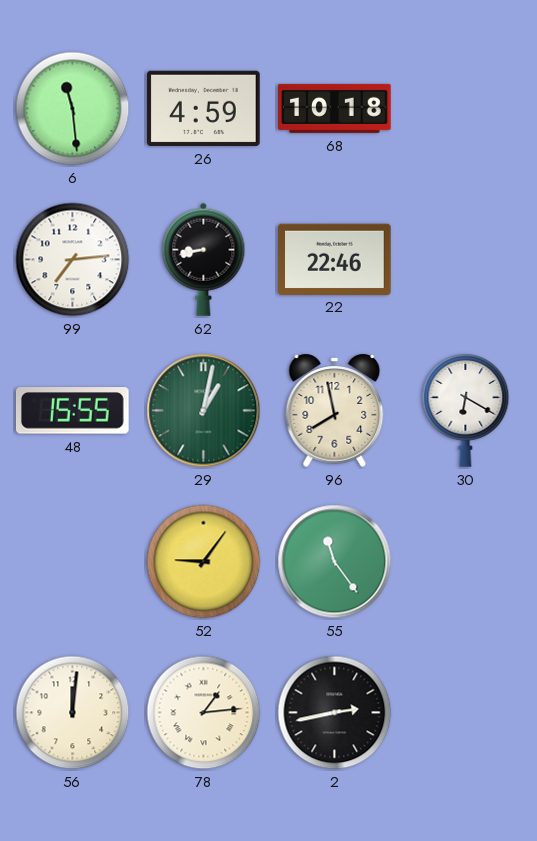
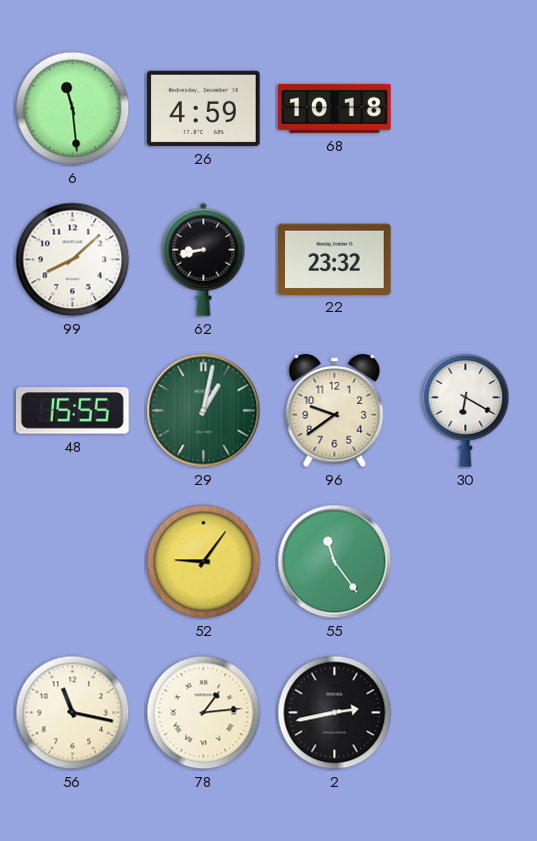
99: 7:14 -> 8:08
22: 22:46 -> 23:32
96: 7:58 -> 9:39
56: 12:01 -> 11:17
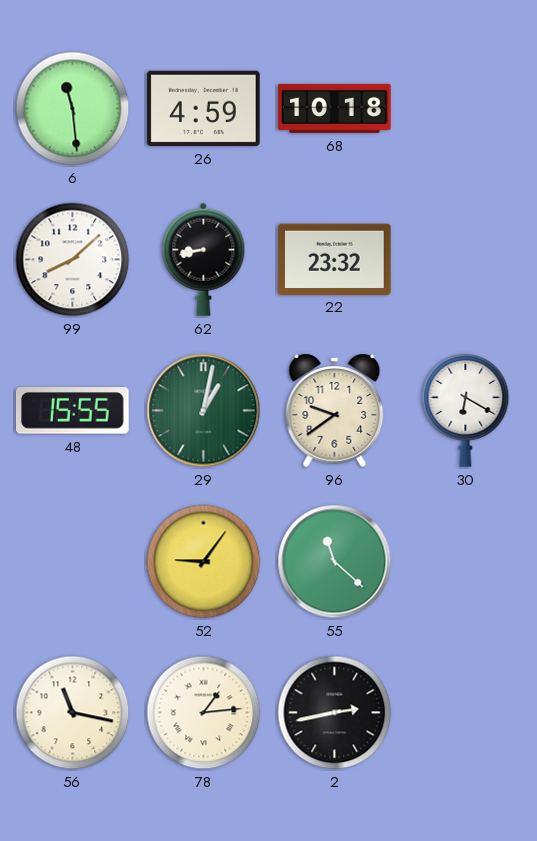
55: 11:24 -> 11:22
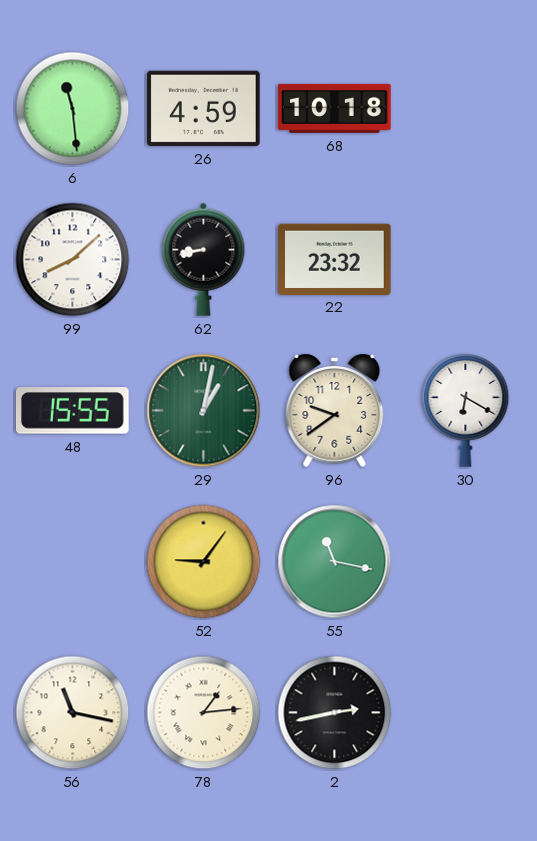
55: 11:22 -> 11:17
